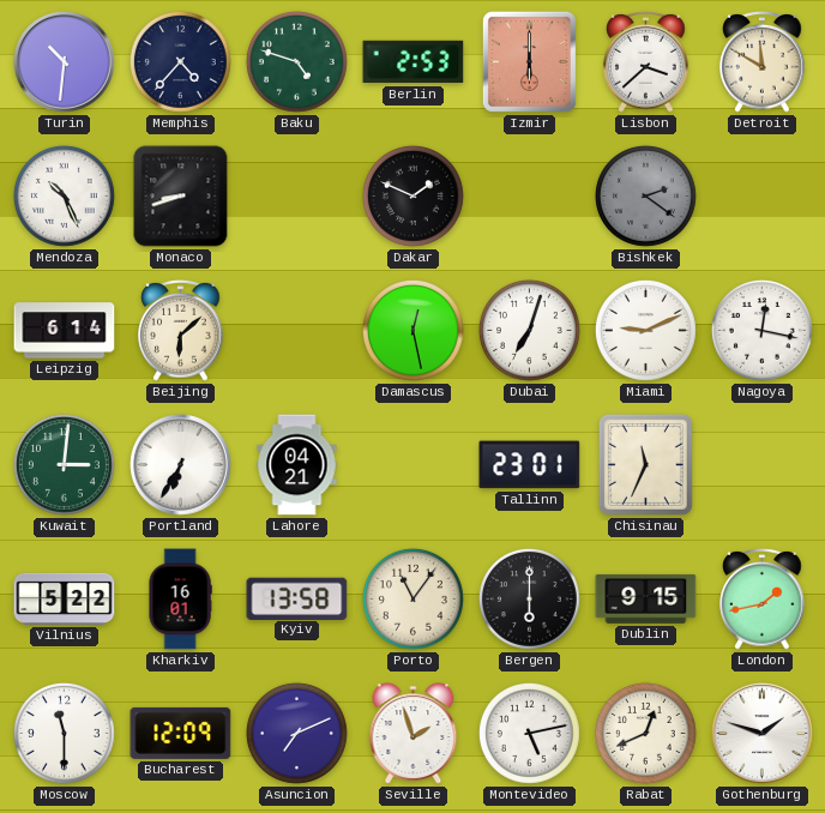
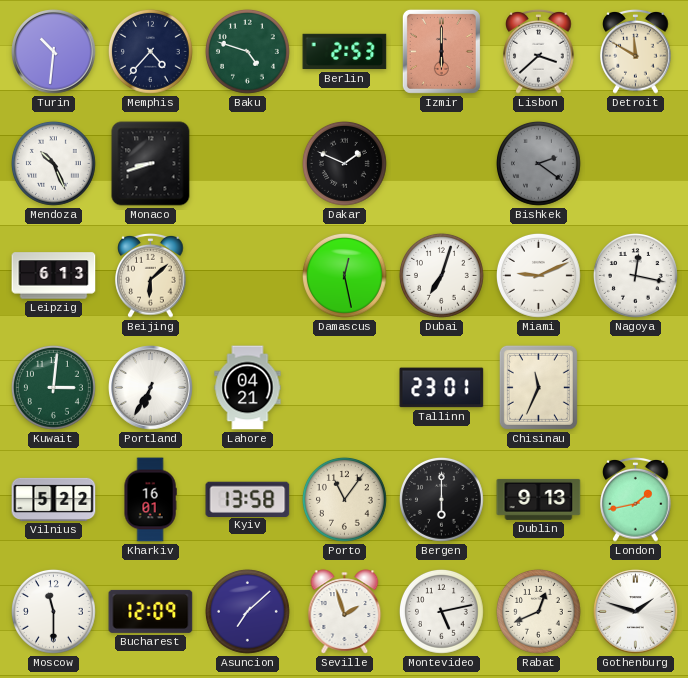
Leipzig: 6:14 -> 6:13
Dublin: 9:15 -> 9:13
Asuncion: 7:11 -> 7:08
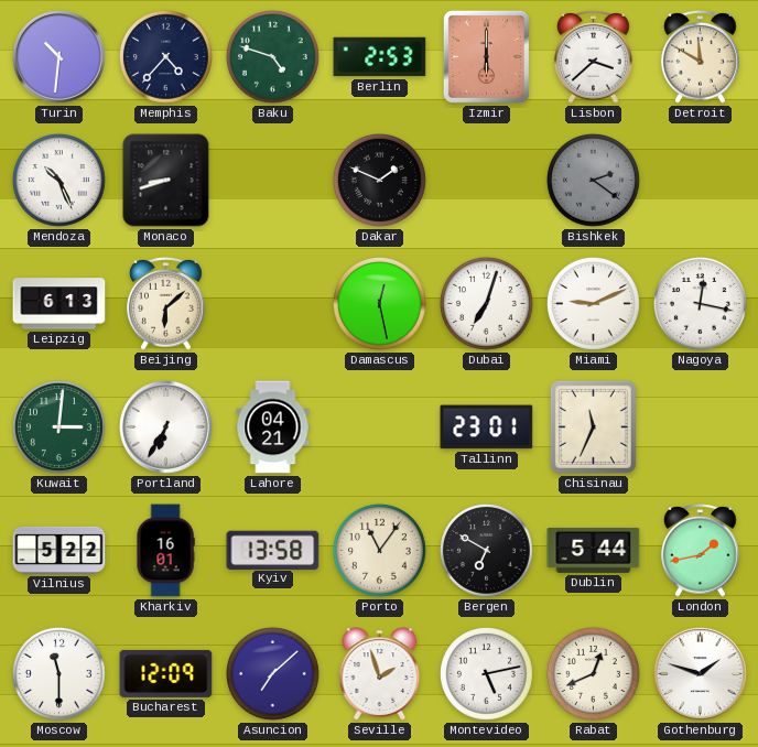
Bergen: 6:00 -> 6:50
Dublin: 9:13 -> 5:44
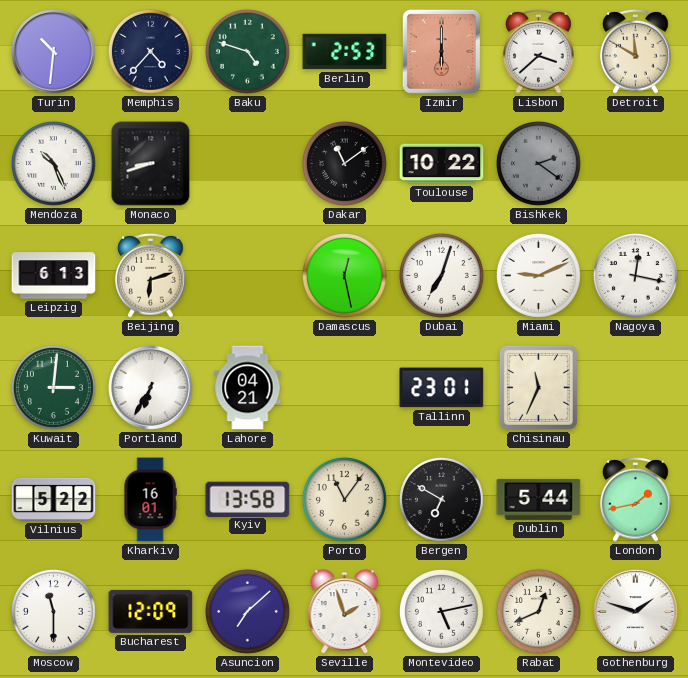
Dakar: 1:49 -> 11:09
Toulouse: none -> 10:22
Beijing: 6:08 -> 6:12
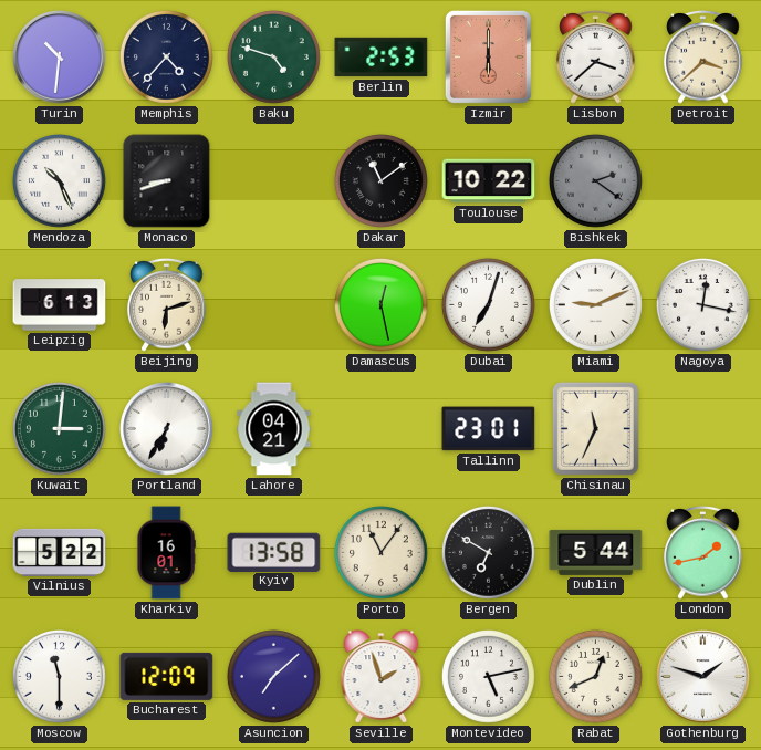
Detroit: 11:50 -> 3:38
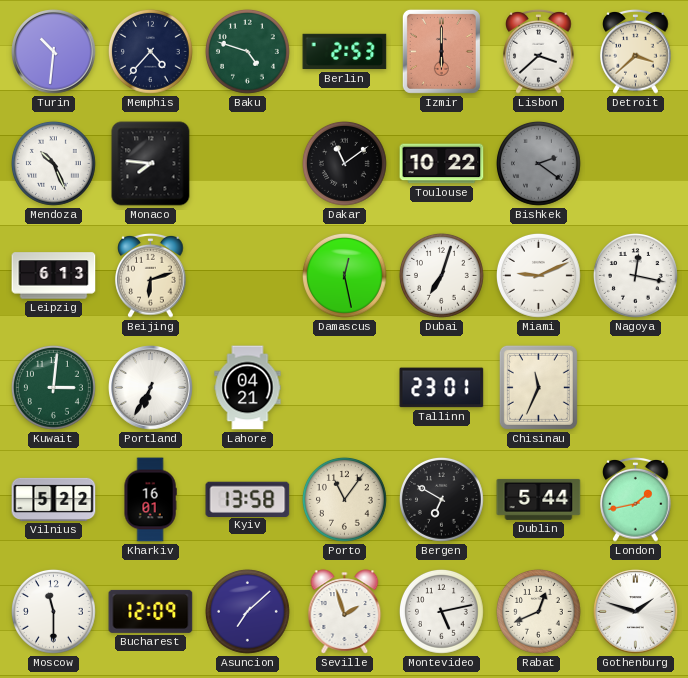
Monaco: 8:42 -> 7:46
